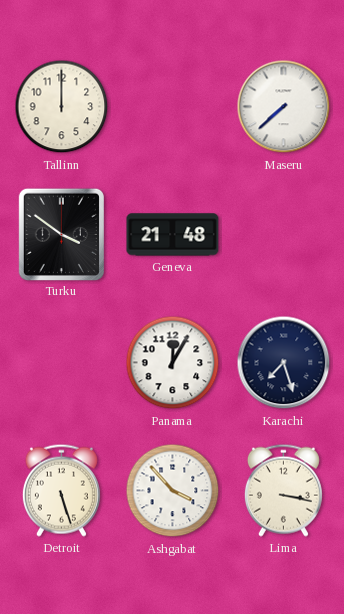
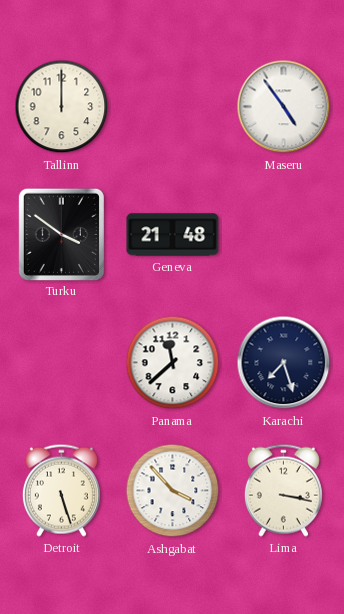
Maseru: 7:38 -> 4:54
Panama: 12:05 -> 11:38
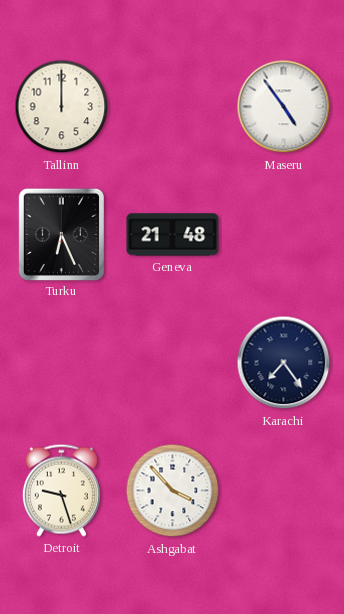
Turku: 3:51 -> 6:26
Panama: 11:38 -> none
Karachi: 7:27 -> 7:24
Detroit: 5:27 -> 9:27
Lima: 3:17 -> none
